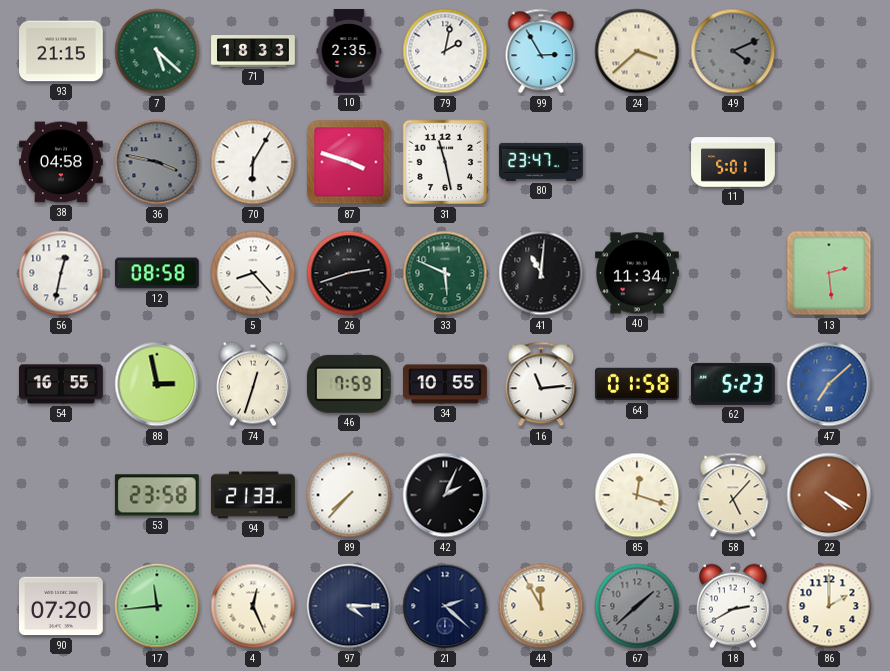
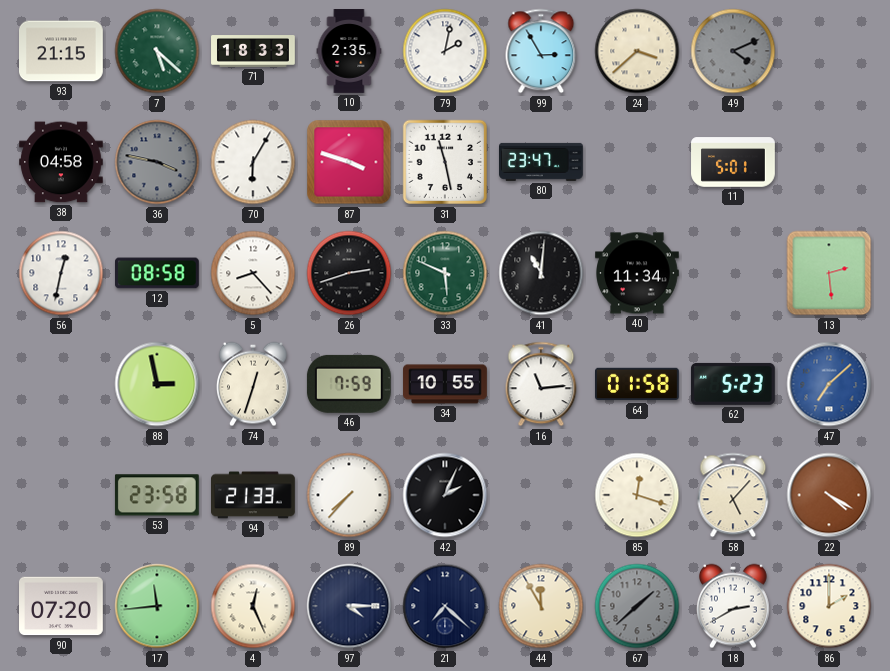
54: 16:55 -> none
21: 2:22 -> 7:22
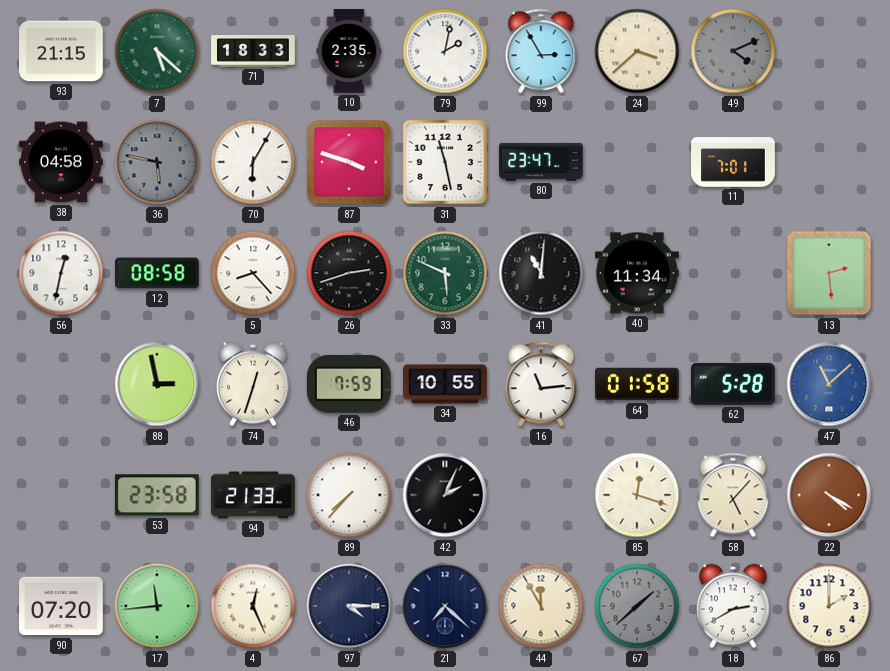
36: 3:47 -> 5:47
11: 5:01 -> 7:01
62: 5:23 -> 5:28
47: 7:08 -> 11:08
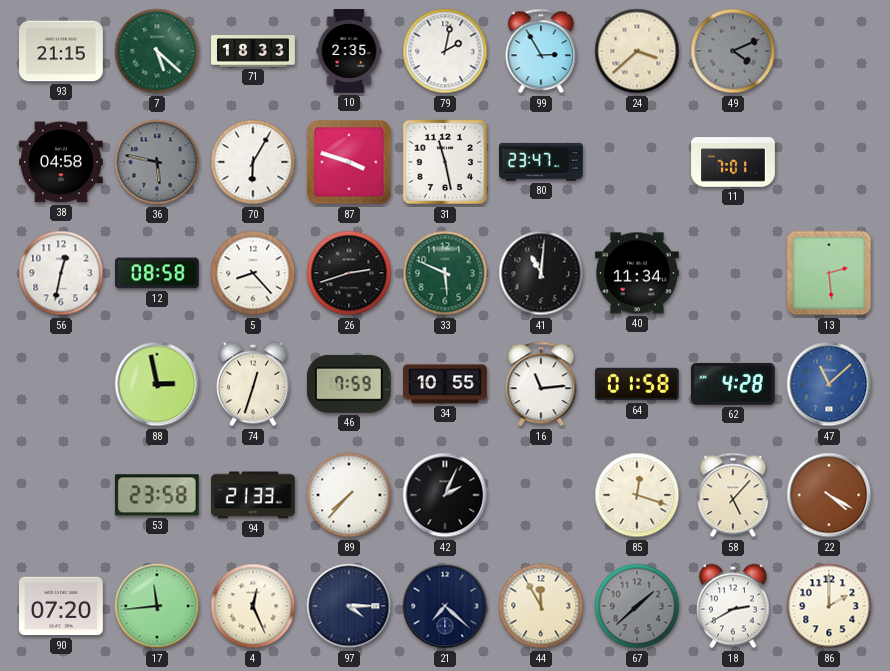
62: 5:28 -> 4:28
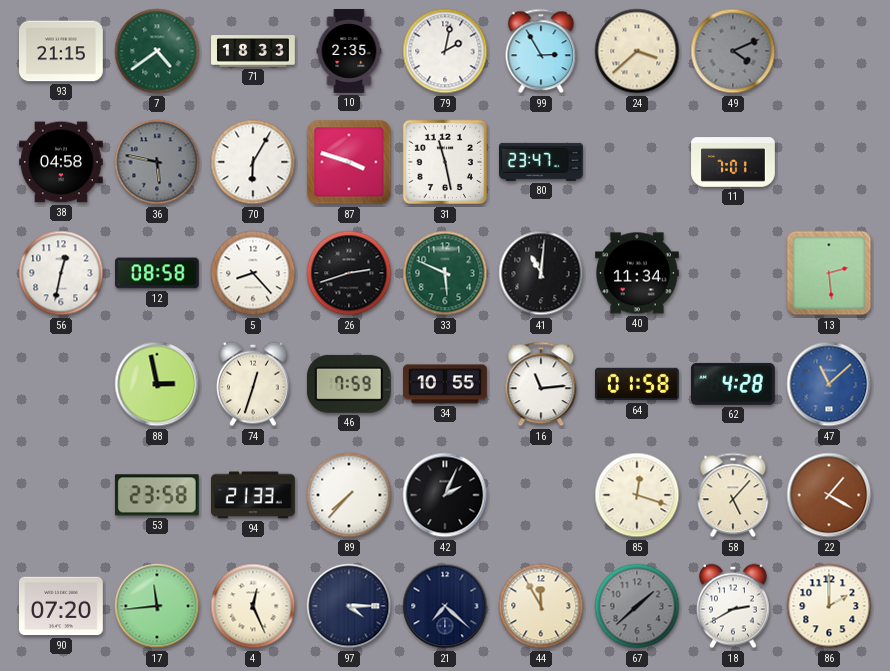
7: 5:22 -> 4:39
22: 4:20 -> 1:20
